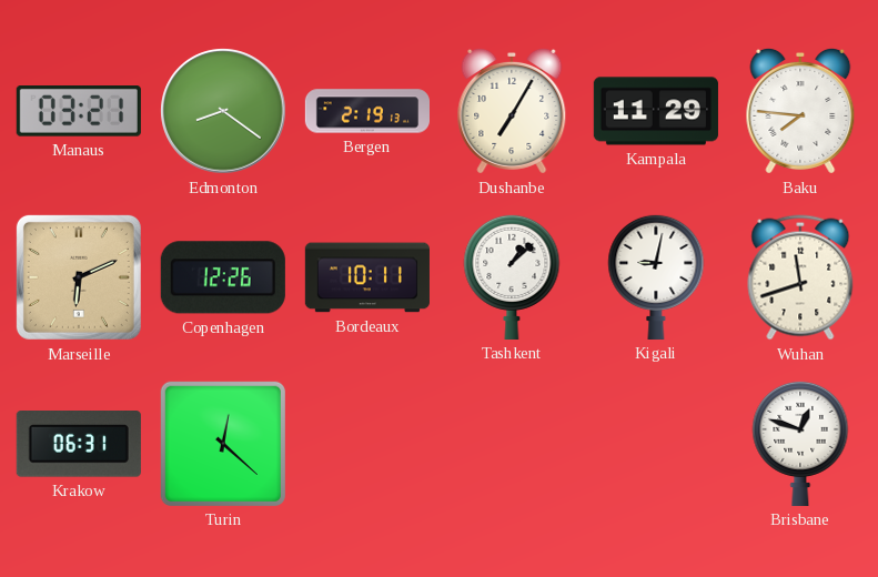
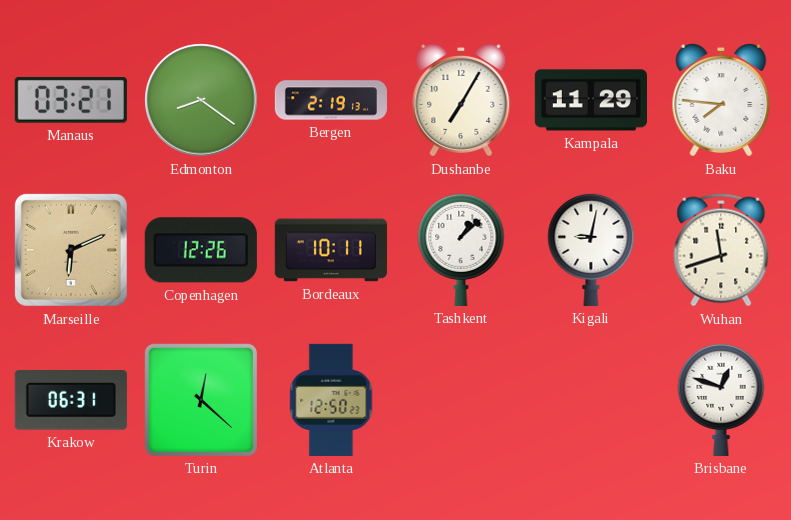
Atlanta: none -> 12:50
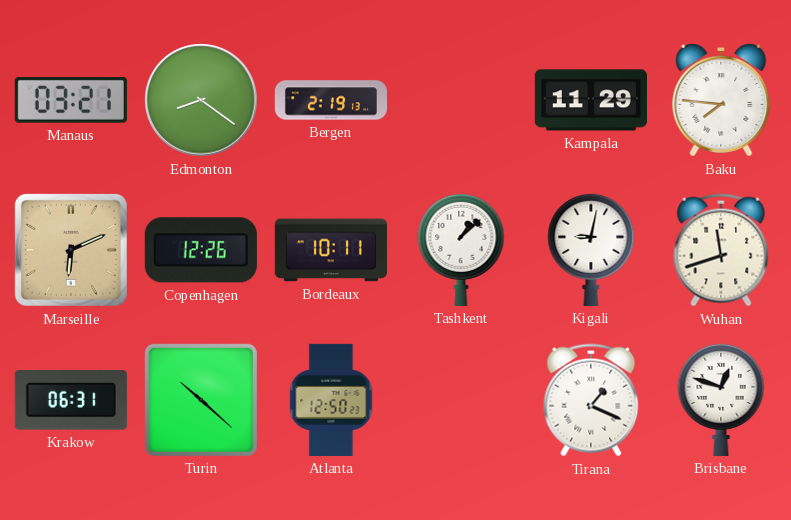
Dushanbe: 7:05 -> none
Turin: 12:22 -> 10:22
Tirana: none -> 1:19
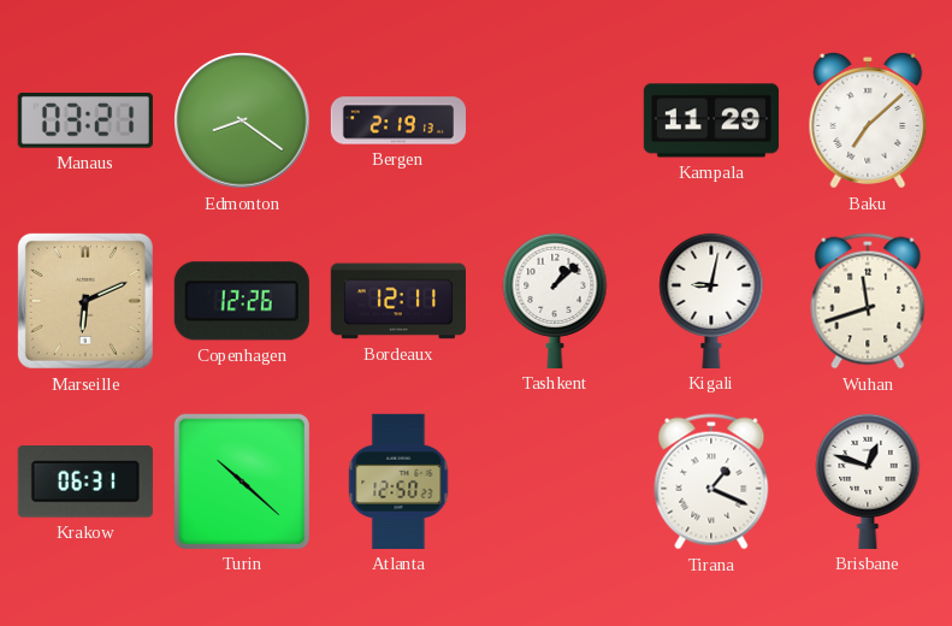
Baku: 7:46 -> 7:08
Bordeaux: 10:11 -> 12:11
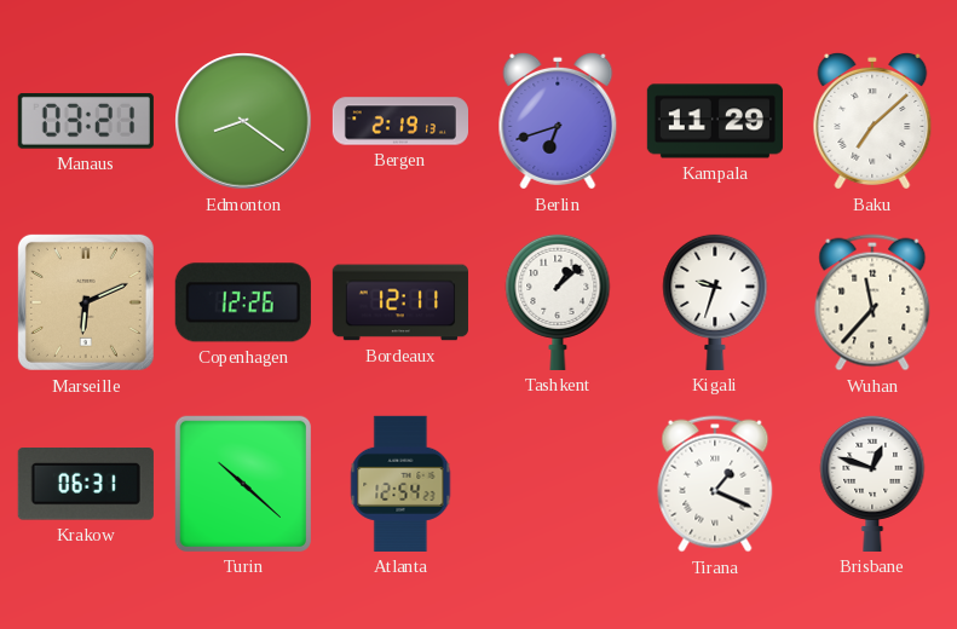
Berlin: none -> 6:42
Kigali: 9:02 -> 9:33
Wuhan: 11:42 -> 11:37
Atlanta: 12:50 -> 12:54
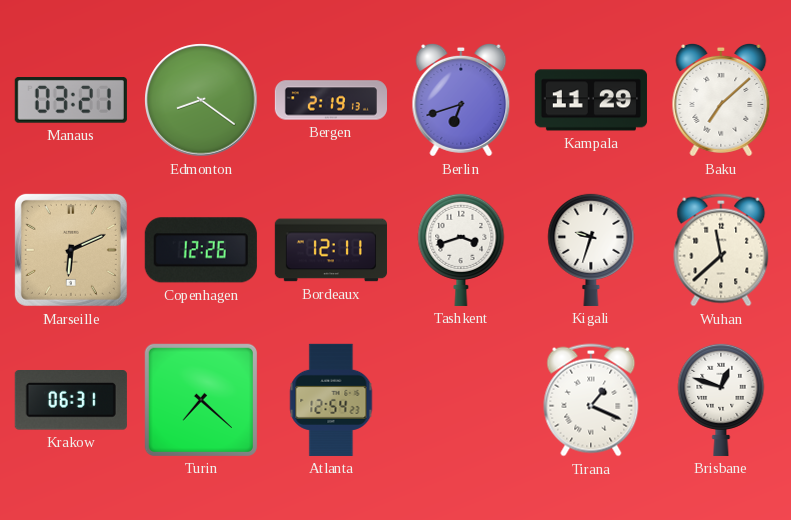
Tashkent: 1:08 -> 3:42
Wuhan: 11:37 -> 11:38
Turin: 10:22 -> 7:22
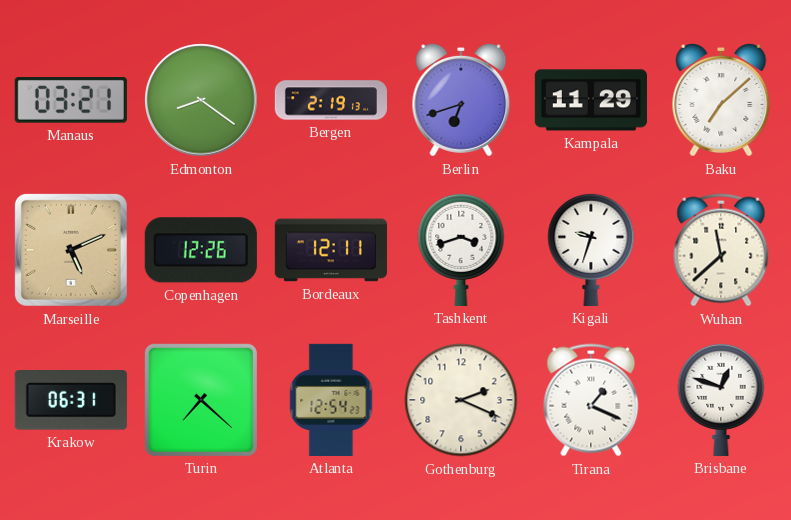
Marseille: 6:11 -> 5:11
Gothenburg: none -> 2:19
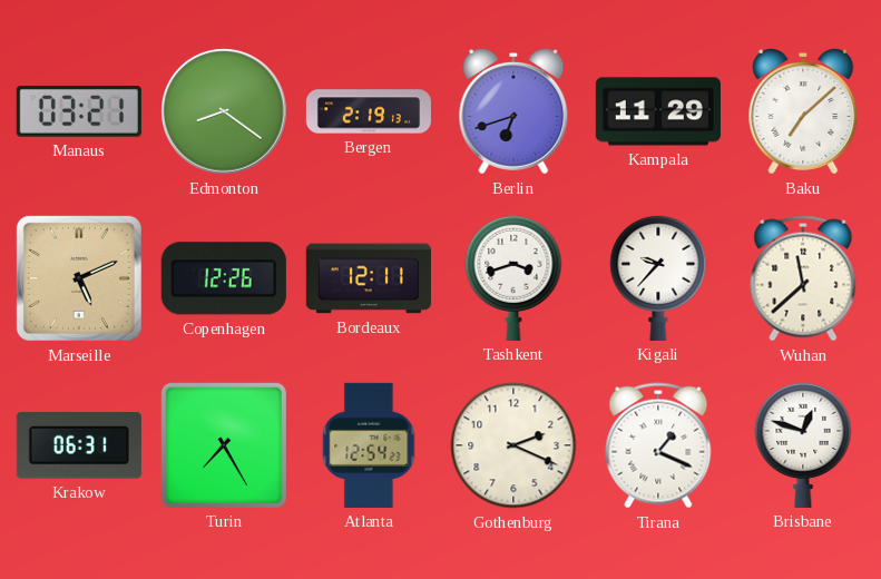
Kigali: 9:33 -> 9:37
Turin: 7:22 -> 7:25
